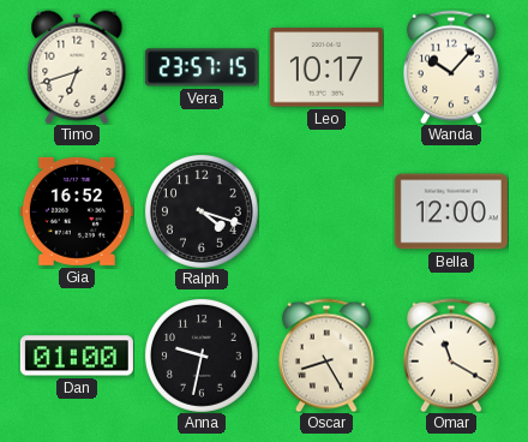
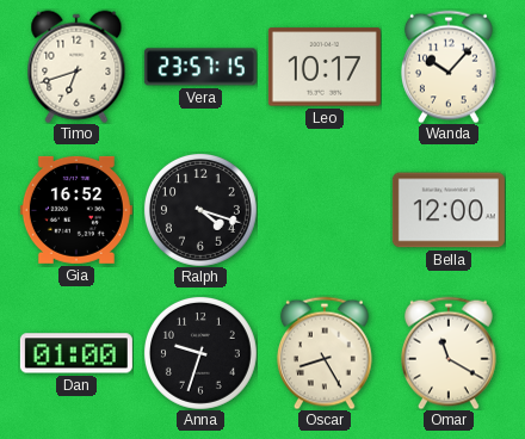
Anna: 9:32 -> 9:33
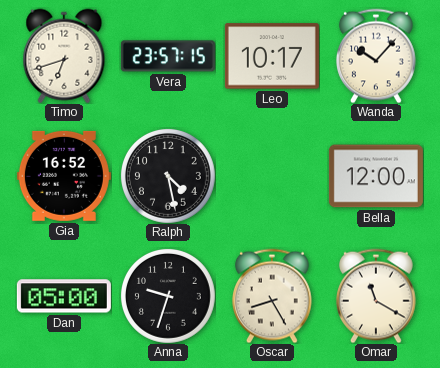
Ralph: 4:18 -> 4:28
Dan: 01:00 -> 05:00
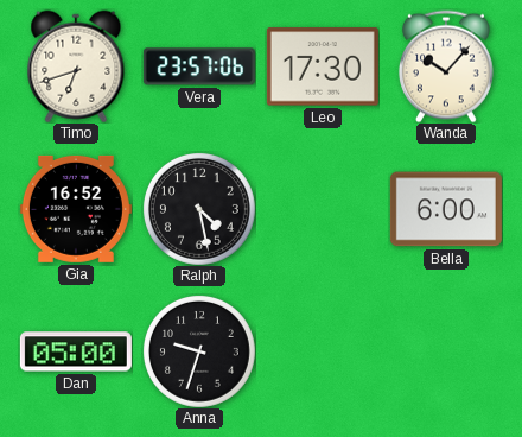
Vera: 23:57:15 -> 23:57:06
Leo: 10:17 -> 17:30
Bella: 12:00 -> 6:00
Oscar: 8:25 -> none
Omar: 11:20 -> none
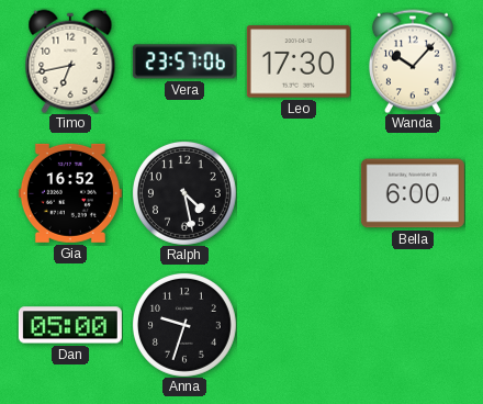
Timo: 6:42 -> 6:43
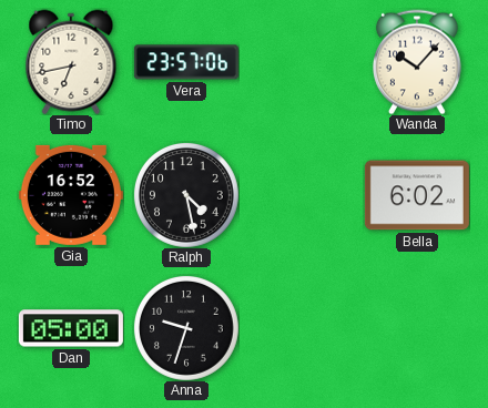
Leo: 17:30 -> none
Bella: 6:00 -> 6:02
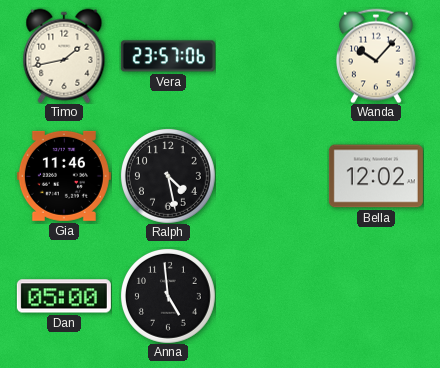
Timo: 6:43 -> 1:43
Gia: 16:52 -> 11:46
Bella: 6:02 -> 12:02
Anna: 9:33 -> 4:59
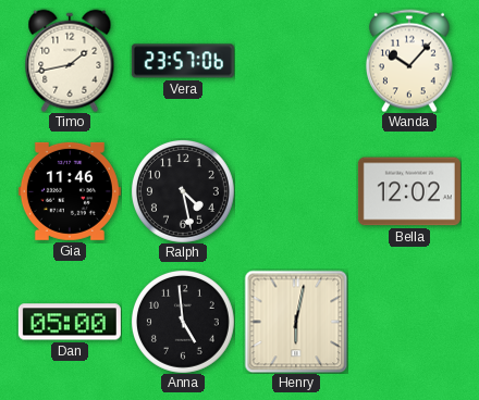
Henry: none -> 6:02
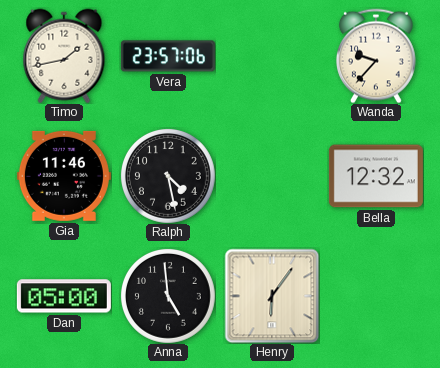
Wanda: 10:07 -> 9:37
Bella: 12:02 -> 12:32
Henry: 6:02 -> 6:06
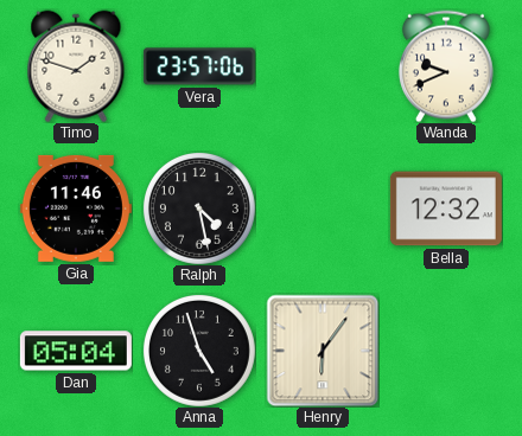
Timo: 1:43 -> 1:48
Wanda: 9:37 -> 9:41
Dan: 05:00 -> 05:04
Anna: 4:59 -> 4:57
